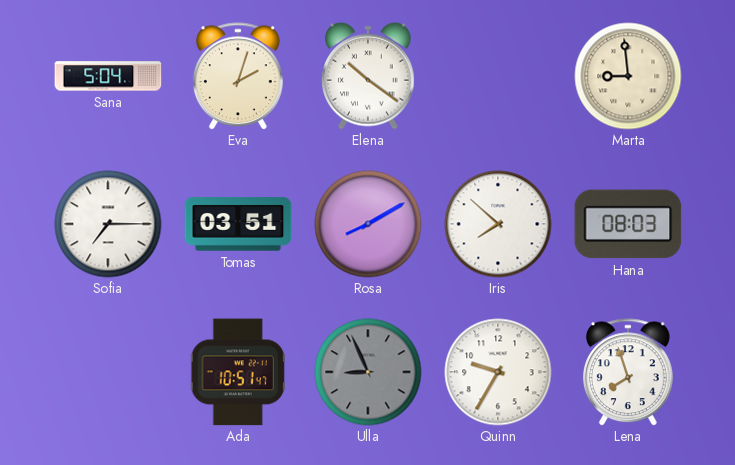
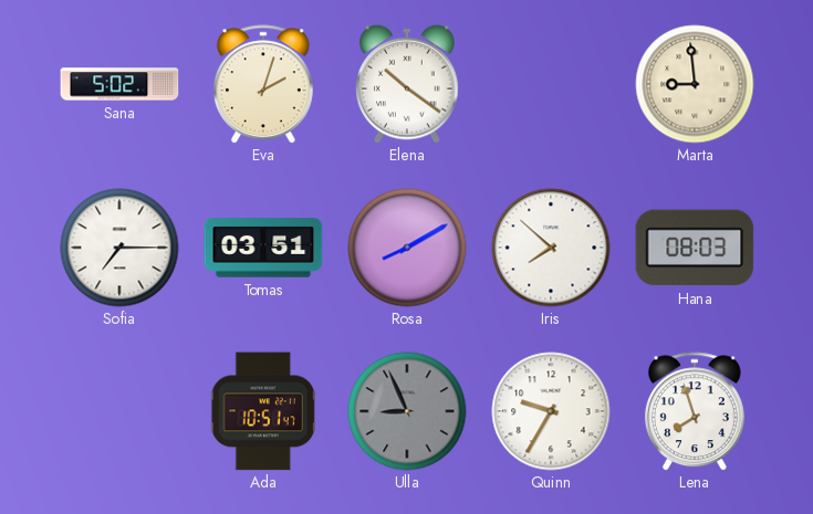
Sana: 5:04 -> 5:02
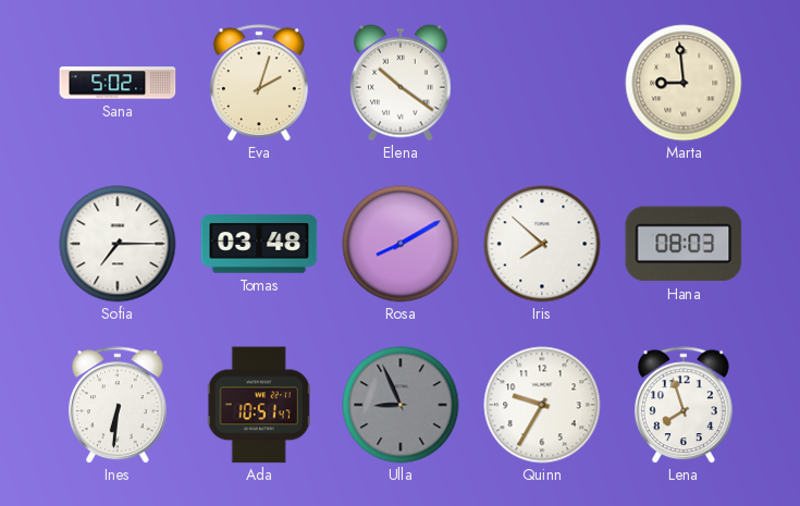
Tomas: 03:51 -> 03:48
Ines: none -> 6:31
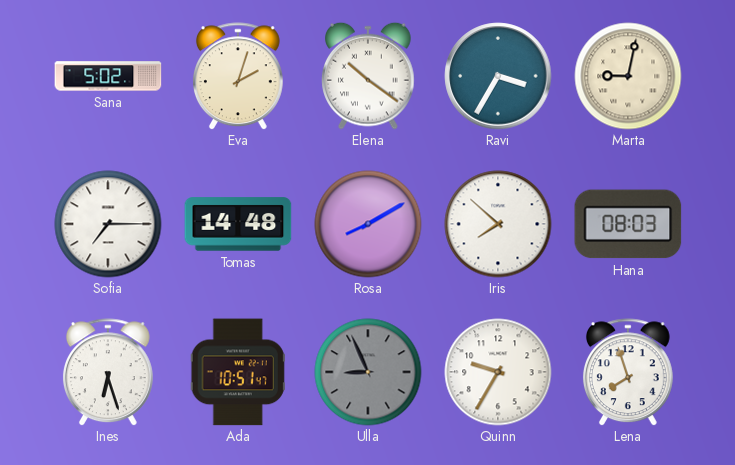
Ravi: none -> 3:35
Marta: 8:59 -> 9:02
Tomas: 03:48 -> 14:48
Ines: 6:31 -> 6:27
